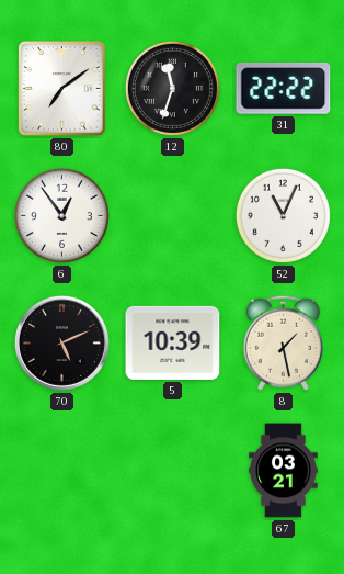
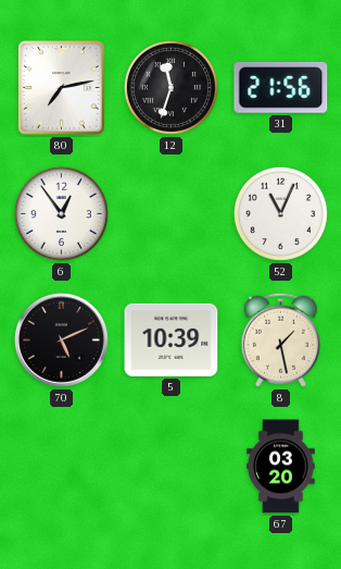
80: 7:09 -> 7:13
31: 22:22 -> 21:56
67: 03:21 -> 03:20
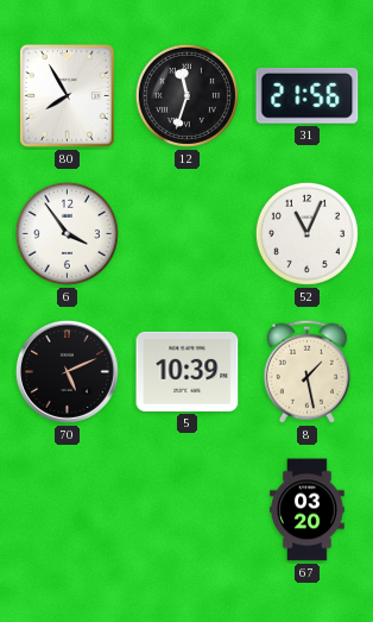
80: 7:13 -> 7:55
6: 12:54 -> 3:54
